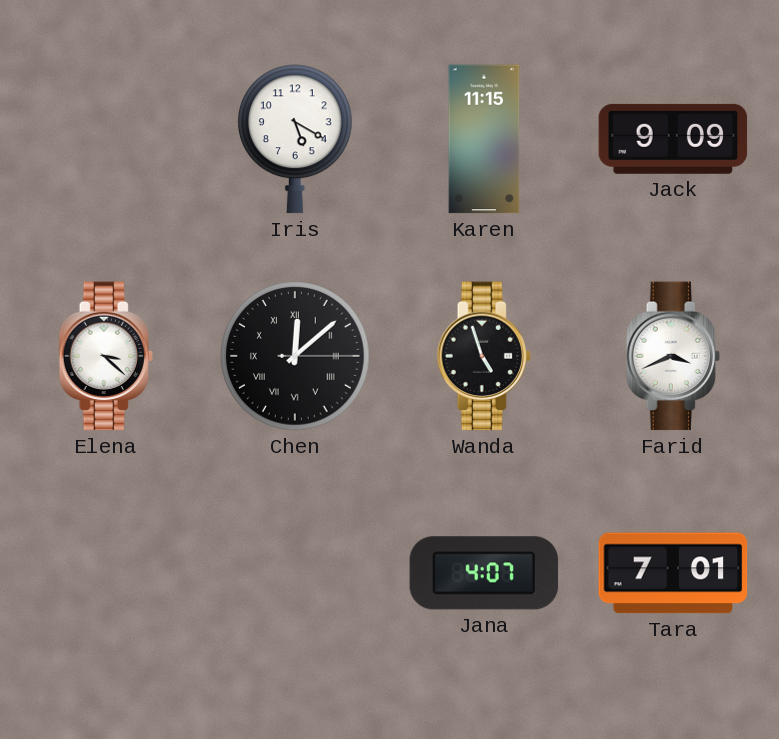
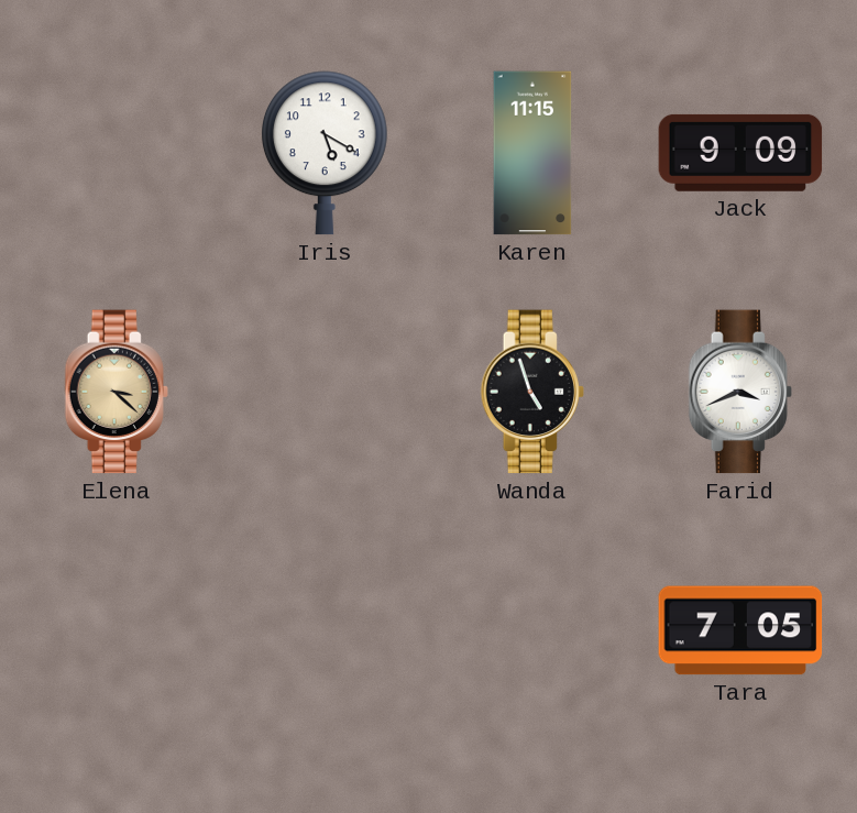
Elena dial: white -> champagne
Chen: 12:08 -> none
Jana: 4:07 -> none
Tara: 7:01 -> 7:05
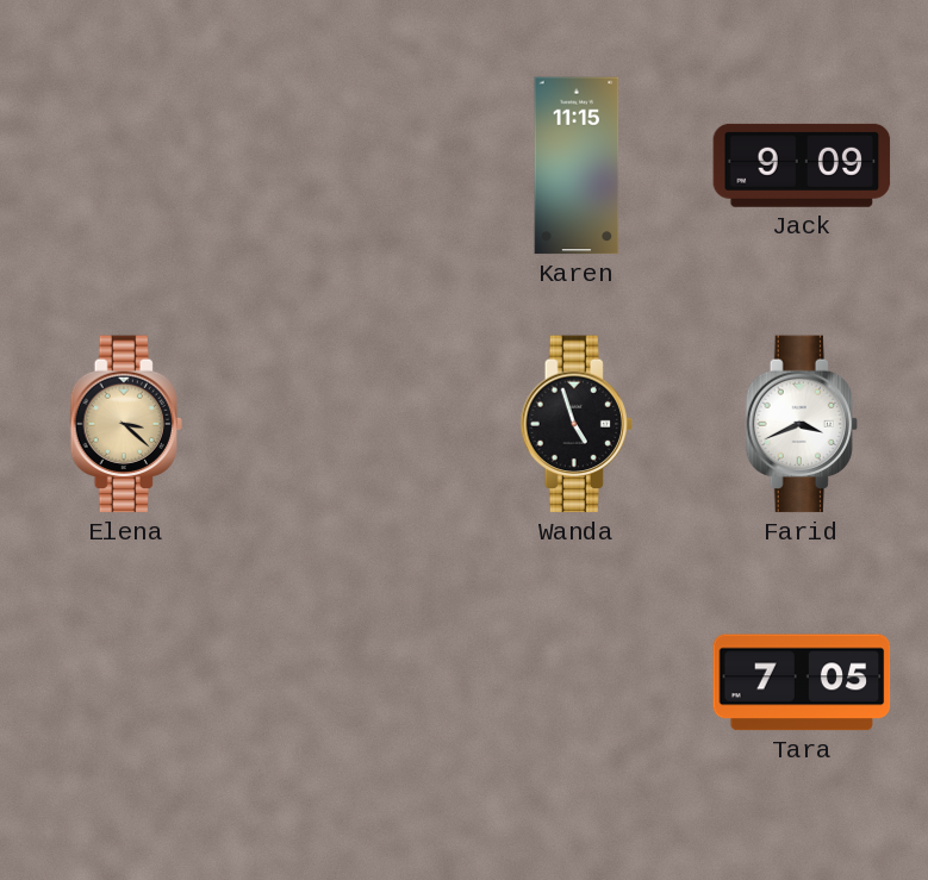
Iris: 5:20 -> none
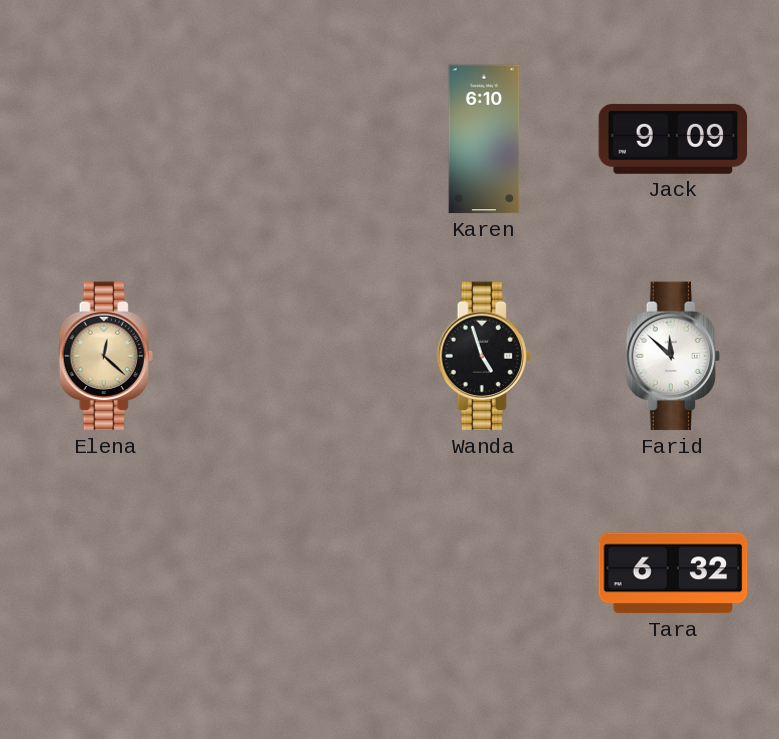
Karen: 11:15 -> 6:10
Elena: 3:22 -> 12:22
Farid: 3:41 -> 11:52
Tara: 7:05 -> 6:32
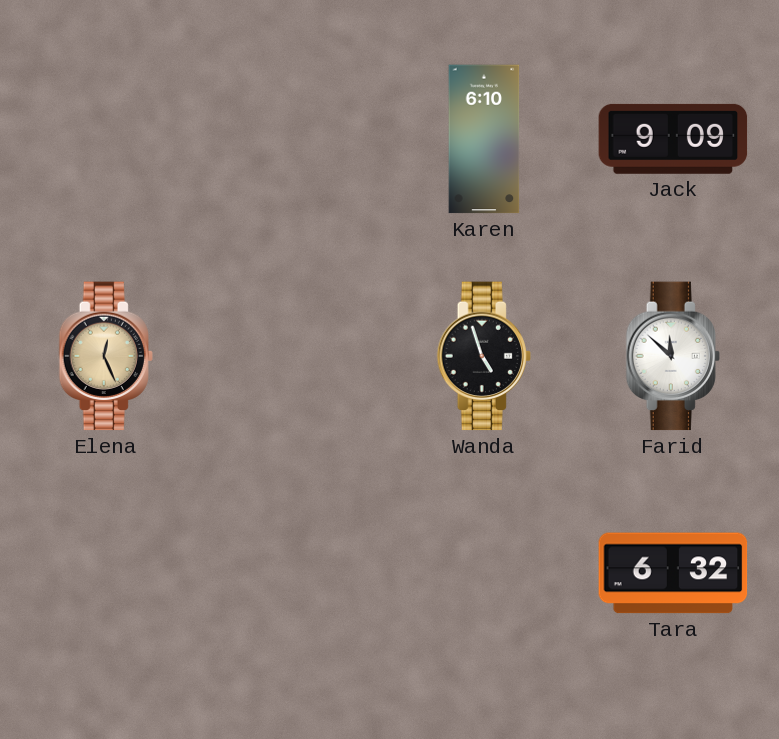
Elena: 12:22 -> 12:26
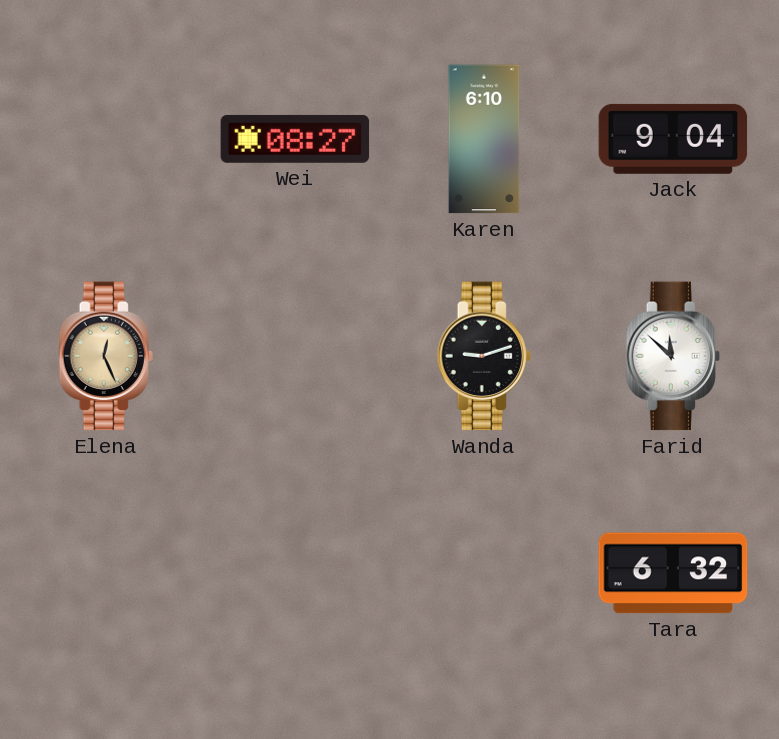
Wei: none -> 08:27
Jack: 9:09 -> 9:04
Wanda: 4:57 -> 9:12
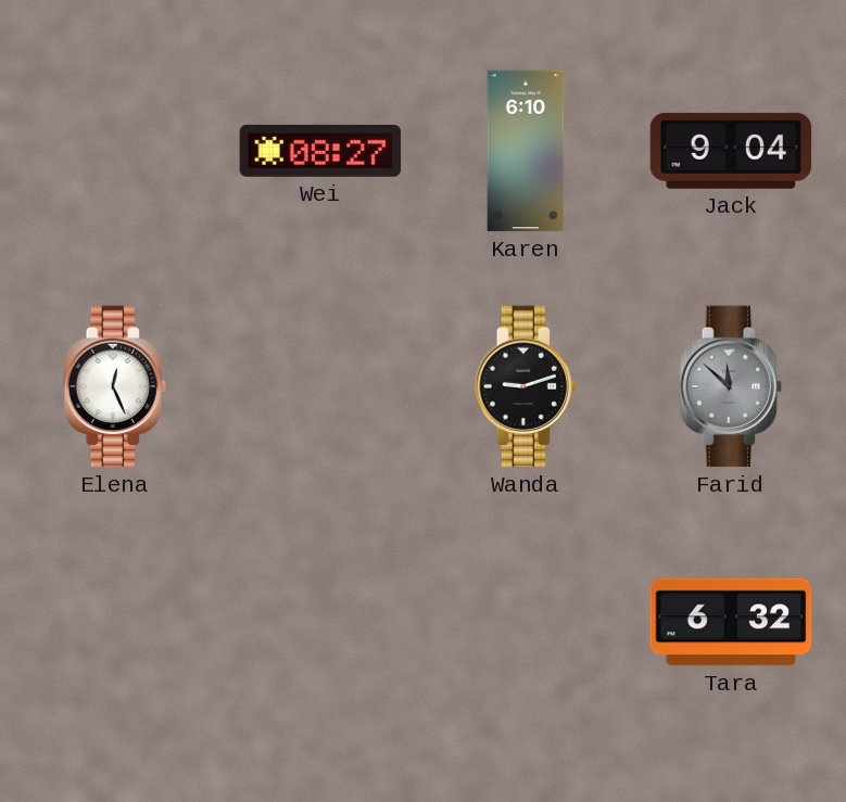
Elena dial: champagne -> white
Farid dial: white -> grey
